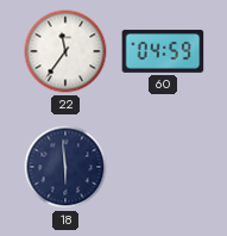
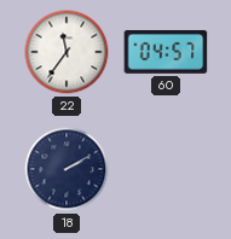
60: 04:59 -> 04:57
18: 5:59 -> 2:10
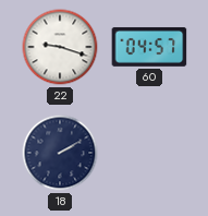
22: 11:36 -> 9:18
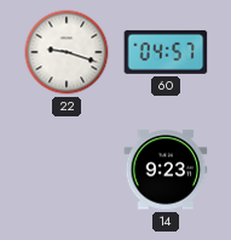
18: 2:10 -> none
14: none -> 9:23
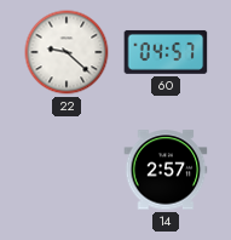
22: 9:18 -> 9:22
14: 9:23 -> 2:57
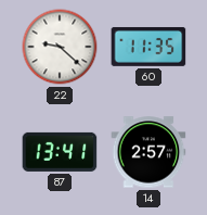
60: 04:57 -> 11:35
87: none -> 13:41
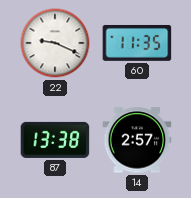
22: 9:22 -> 9:19
87: 13:41 -> 13:38
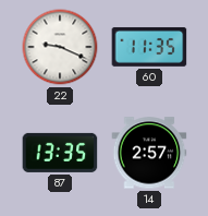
87: 13:38 -> 13:35
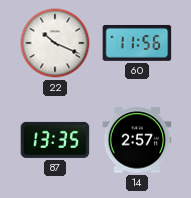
22: 9:19 -> 10:19
60: 11:35 -> 11:56
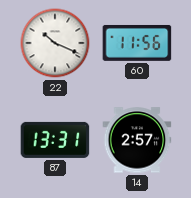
87: 13:35 -> 13:31
